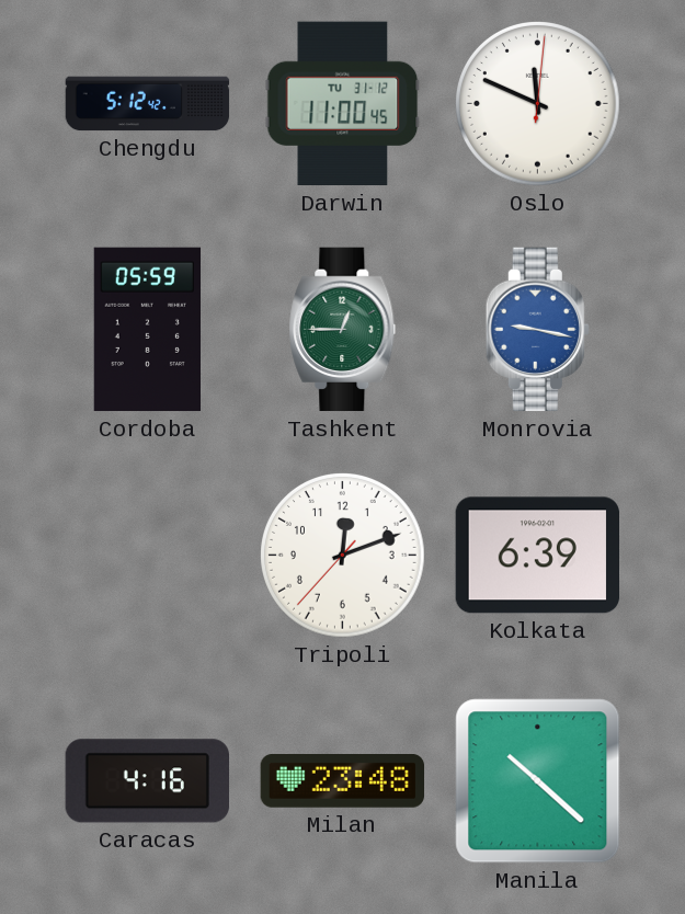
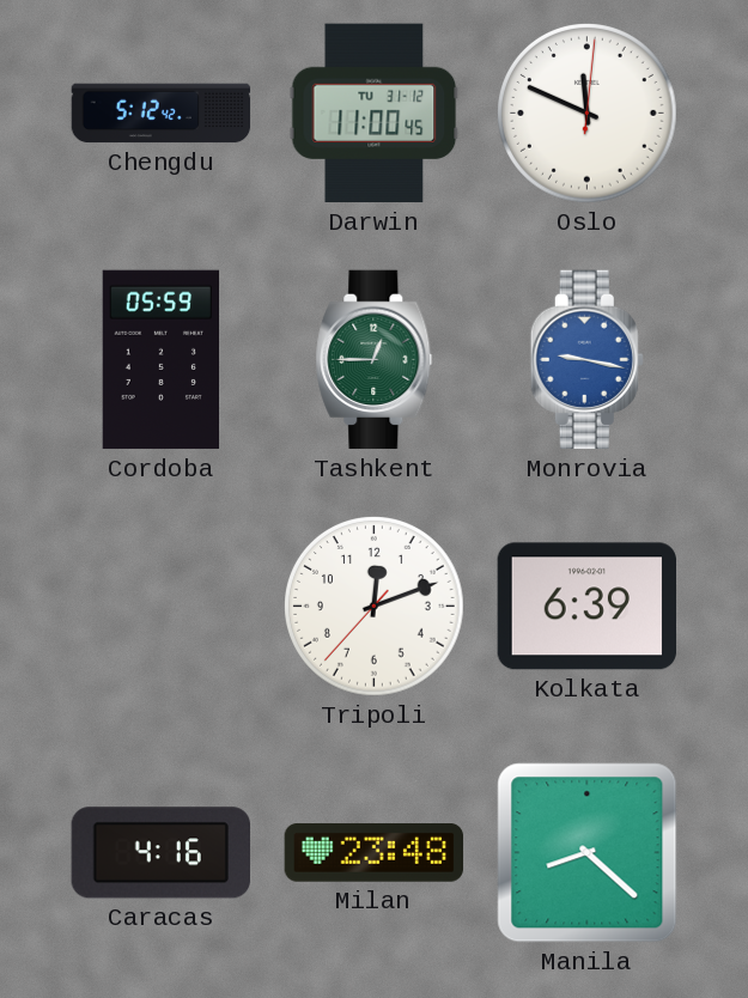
Manila: 10:22 -> 8:22
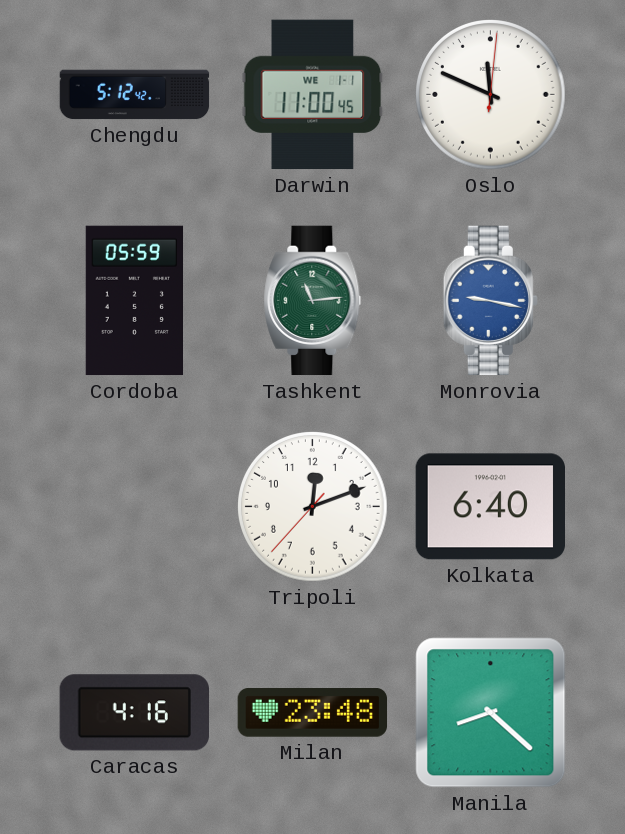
Darwin date: TU 31-12 -> WE 1-1
Tashkent: 12:45 -> 11:14
Kolkata: 6:39 -> 6:40
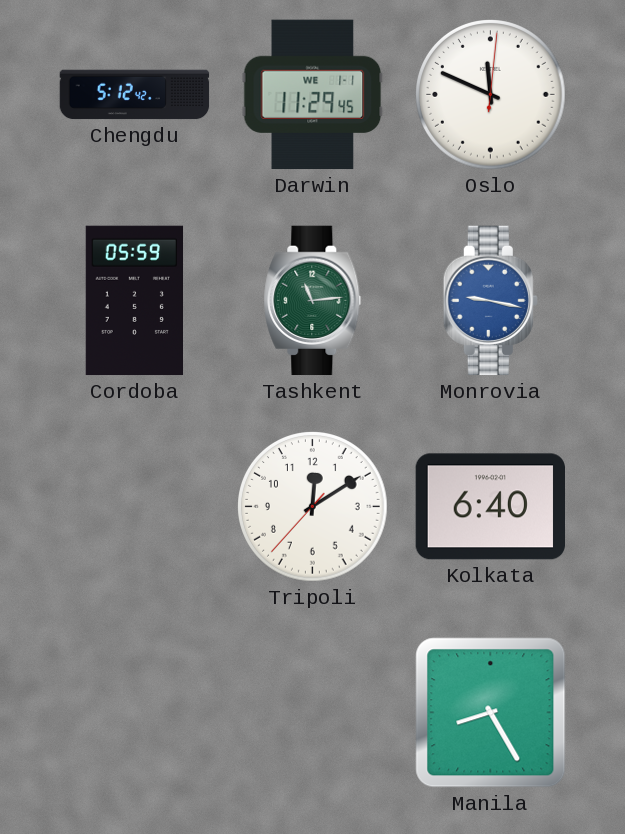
Darwin: 11:00 -> 11:29
Tripoli: 12:11 -> 12:09
Caracas: 4:16 -> none
Milan: 23:48 -> none
Manila: 8:22 -> 8:25
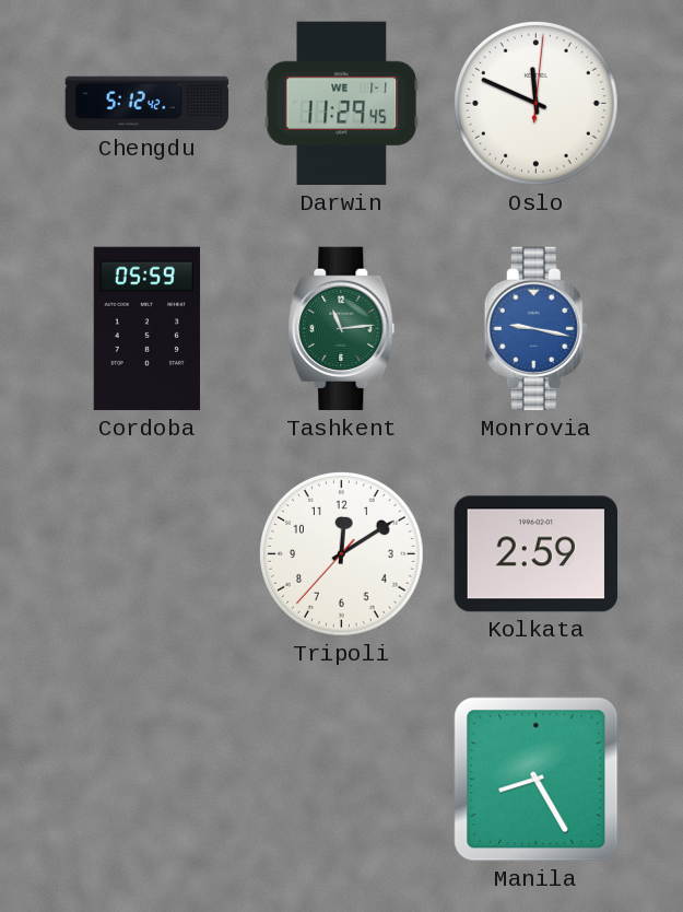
Kolkata: 6:40 -> 2:59
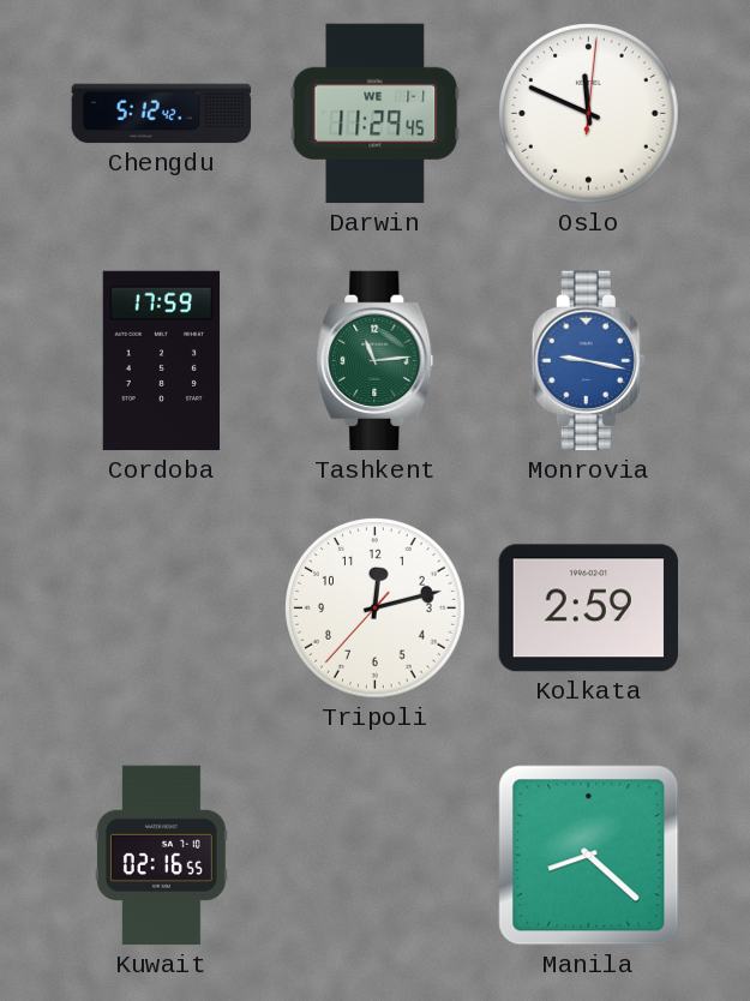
Cordoba: 05:59 -> 17:59
Tripoli: 12:09 -> 12:12
Kuwait: none -> 02:16
Manila: 8:25 -> 8:22
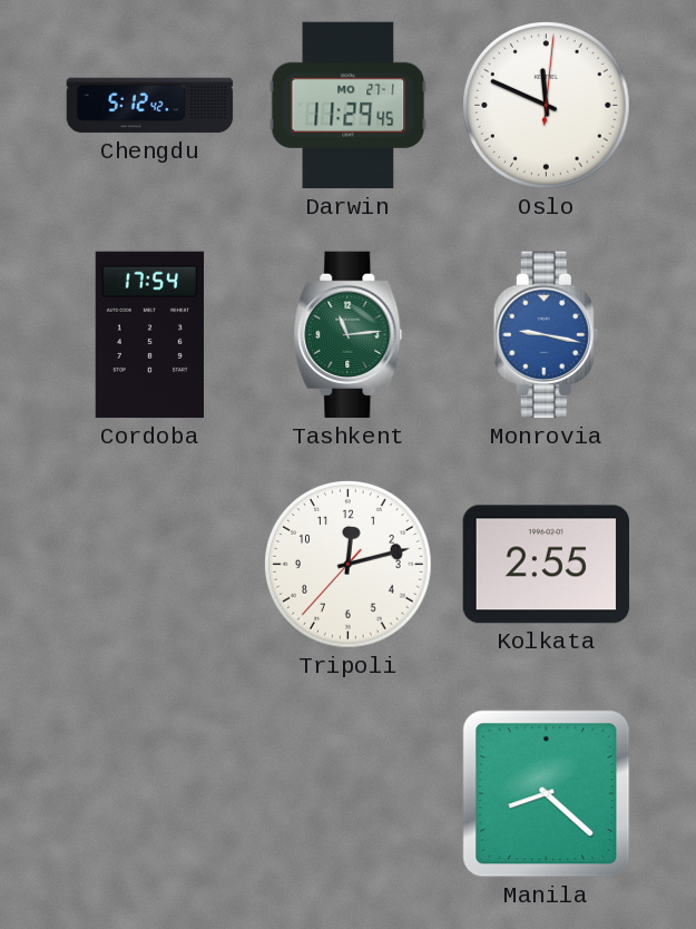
Darwin date: WE 1-1 -> MO 27-1
Cordoba: 17:59 -> 17:54
Kolkata: 2:59 -> 2:55
Kuwait: 02:16 -> none
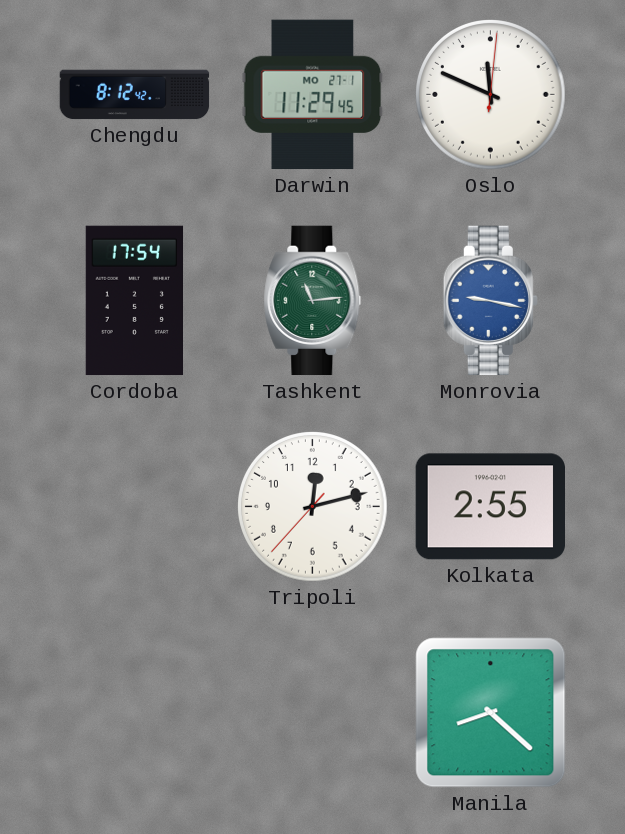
Chengdu: 5:12 -> 8:12
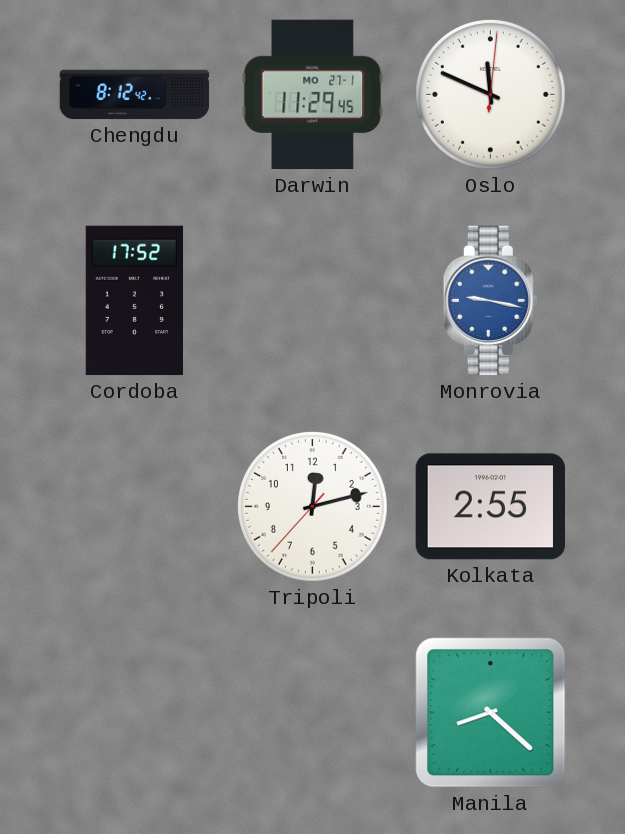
Cordoba: 17:54 -> 17:52
Tashkent: 11:14 -> none
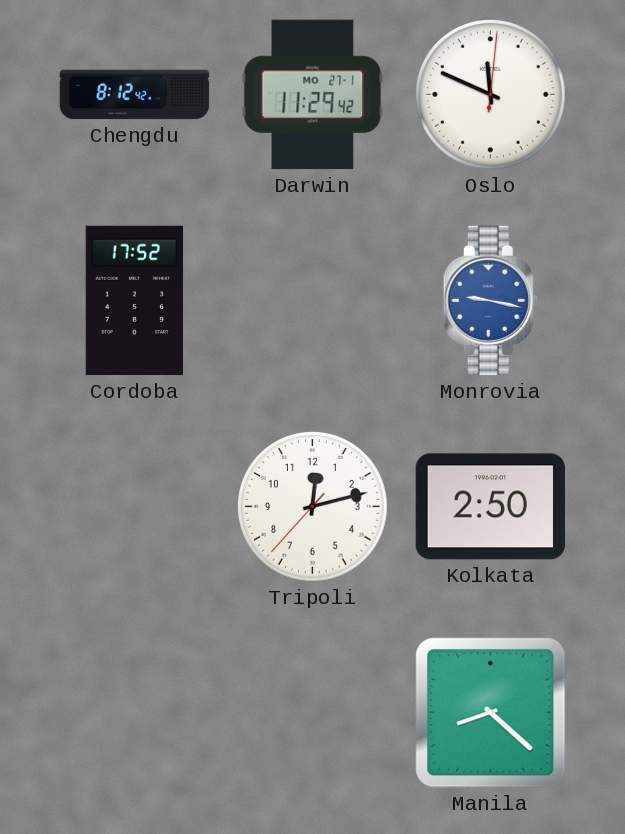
Darwin: 11:29:45 -> 11:29:42
Kolkata: 2:55 -> 2:50
